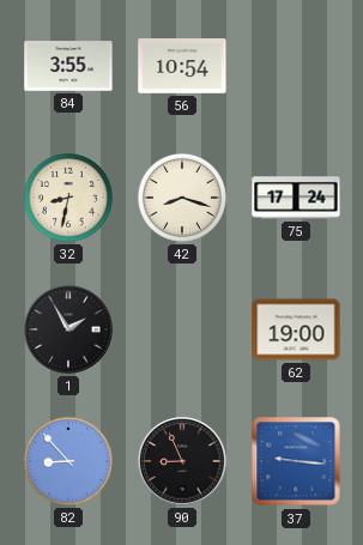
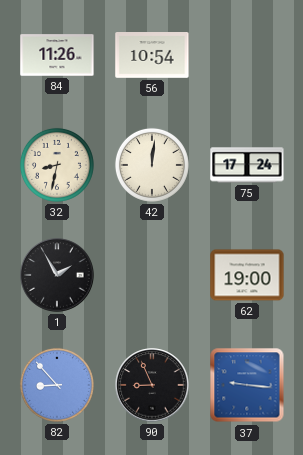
84: 3:55 -> 11:26
42: 8:18 -> 12:01
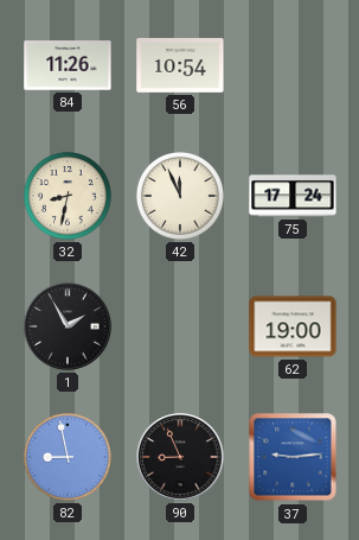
42: 12:01 -> 11:56
82: 8:53 -> 8:58
37: 9:16 -> 9:14
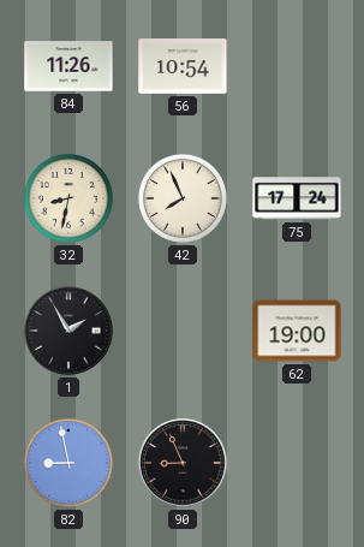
42: 11:56 -> 7:56
37: 9:14 -> none
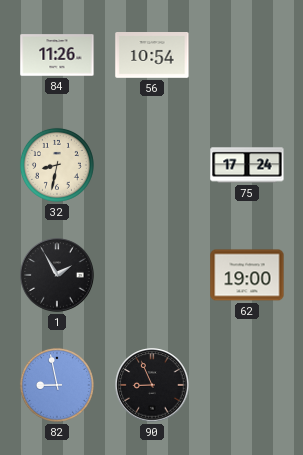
42: 7:56 -> none
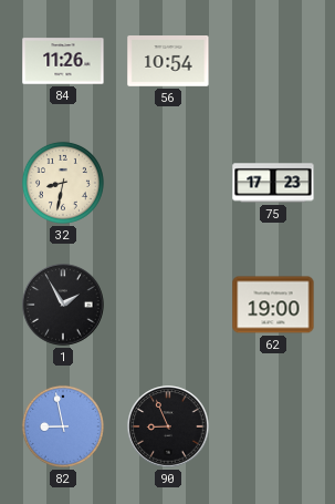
75: 17:24 -> 17:23
